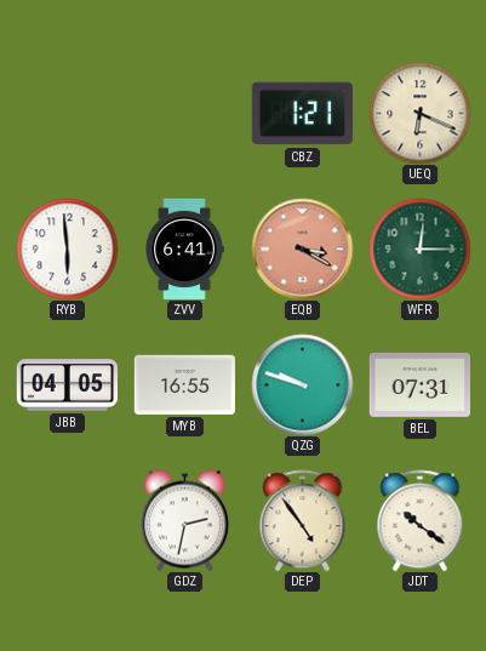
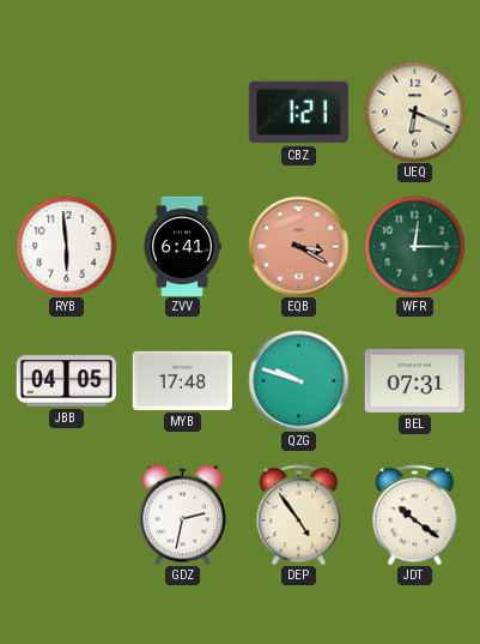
MYB: 16:55 -> 17:48
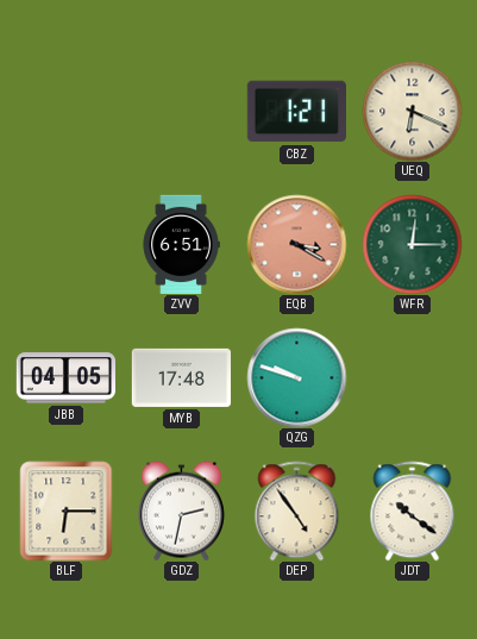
RYB: 5:59 -> none
ZVV: 6:41 -> 6:51
BEL: 07:31 -> none
BLF: none -> 6:15
